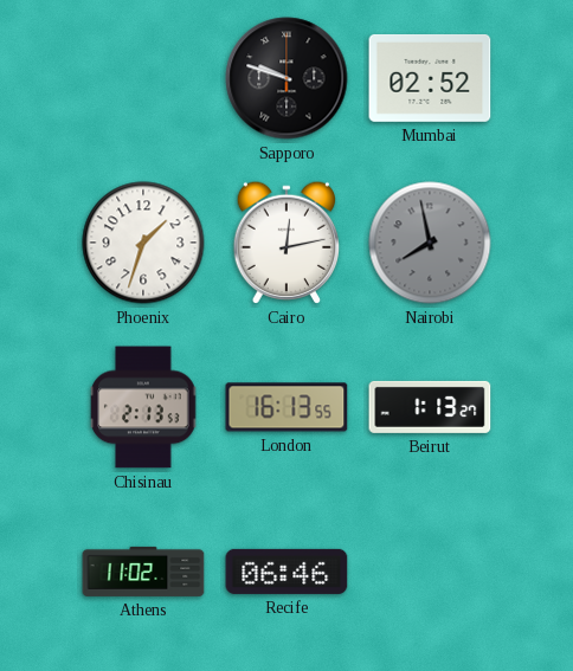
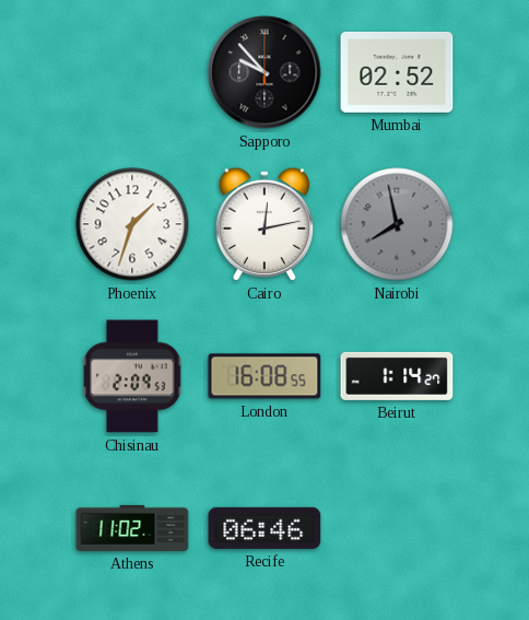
Sapporo: 9:48 -> 9:53
Chisinau: 2:13 -> 2:09
London: 16:13 -> 16:08
Beirut: 1:13 -> 1:14
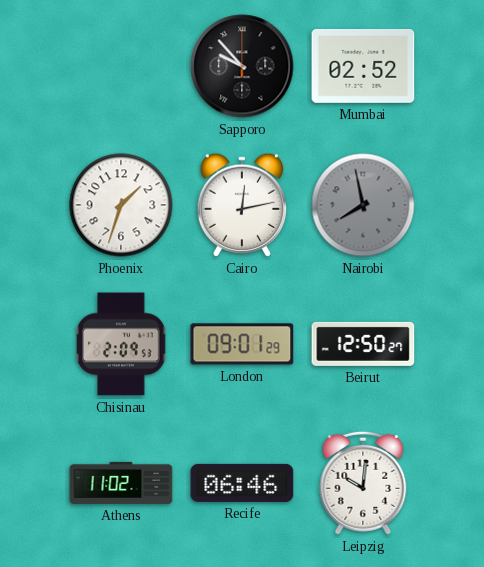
London: 16:08 -> 09:01
Beirut: 1:14 -> 12:50
Leipzig: none -> 10:01
